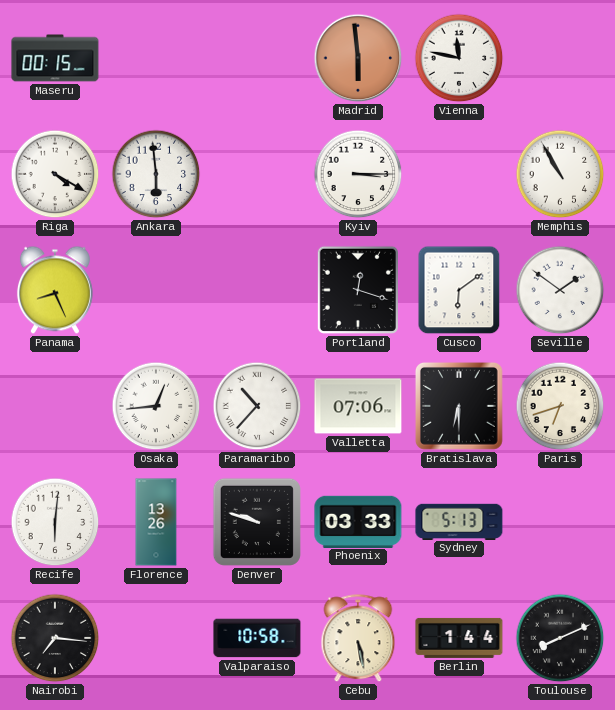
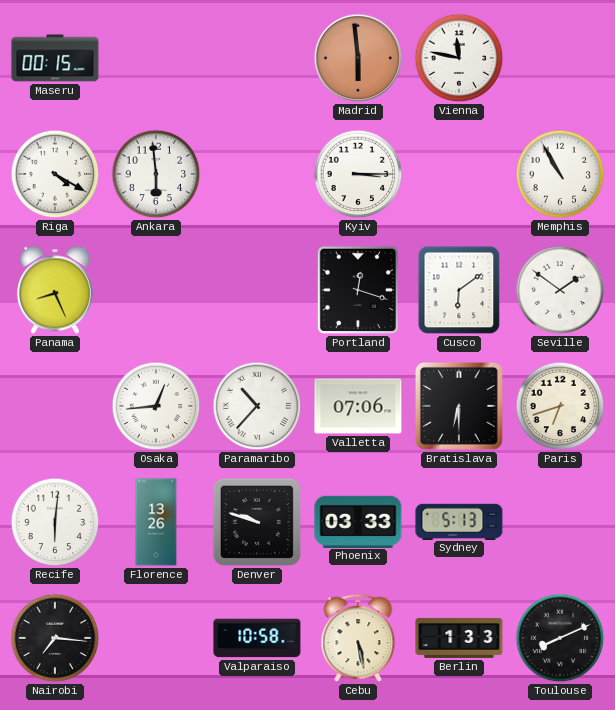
Berlin: 1:44 -> 1:33
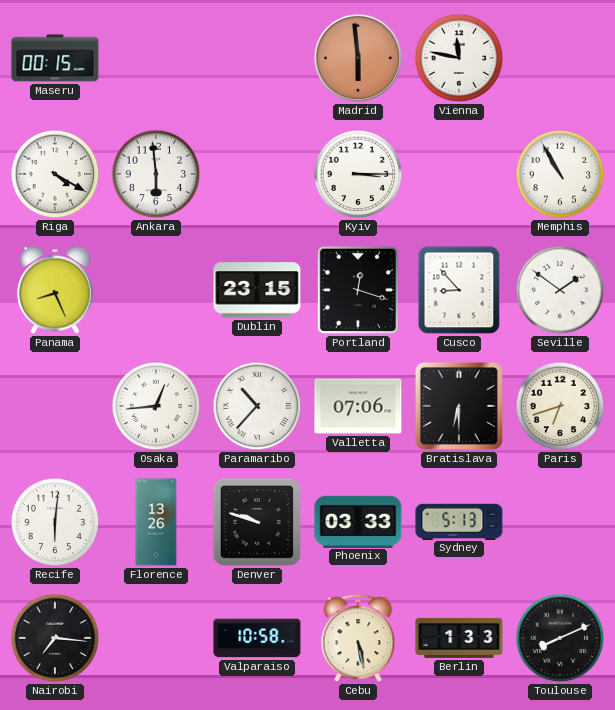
Dublin: none -> 23:15
Cusco: 6:09 -> 8:53
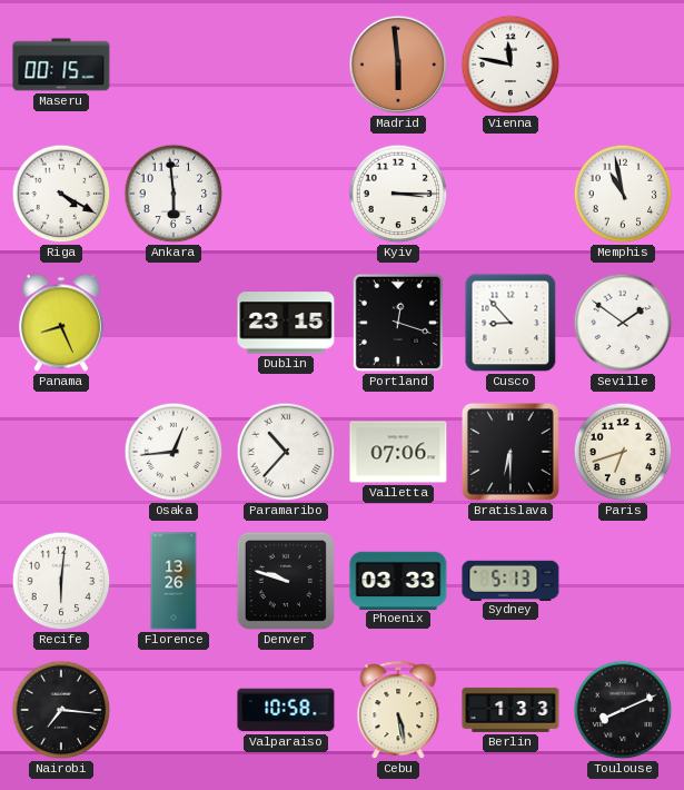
Memphis: 10:55 -> 10:58
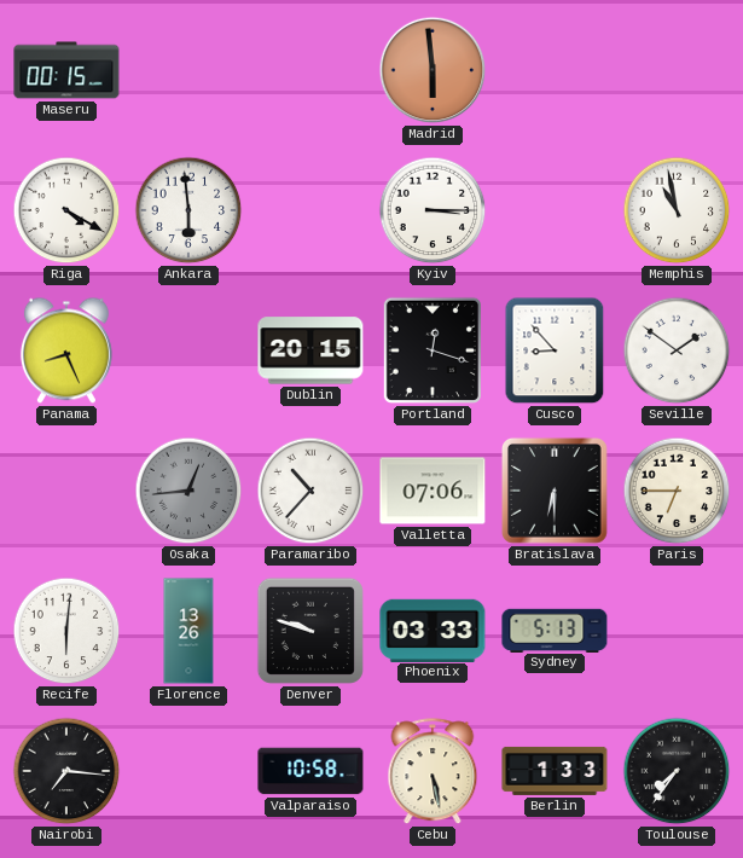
Vienna: 11:47 -> none
Dublin: 23:15 -> 20:15
Osaka dial: white -> grey
Paris: 6:42 -> 6:45
Toulouse: 8:11 -> 7:36
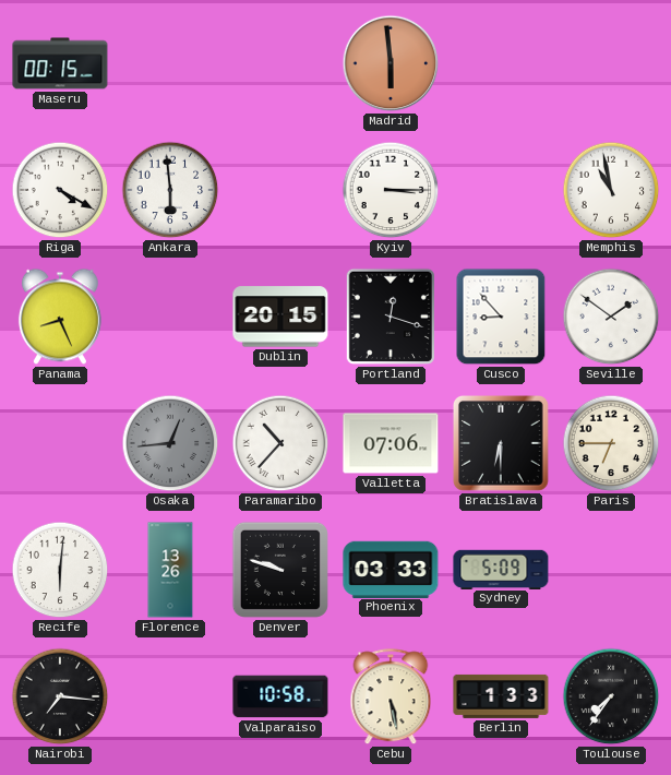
Sydney: 5:13 -> 5:09
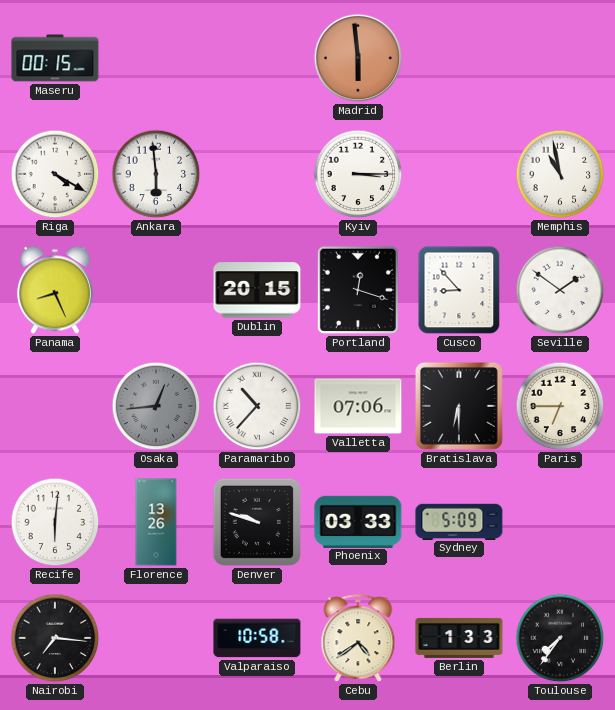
Cebu: 5:28 -> 4:39
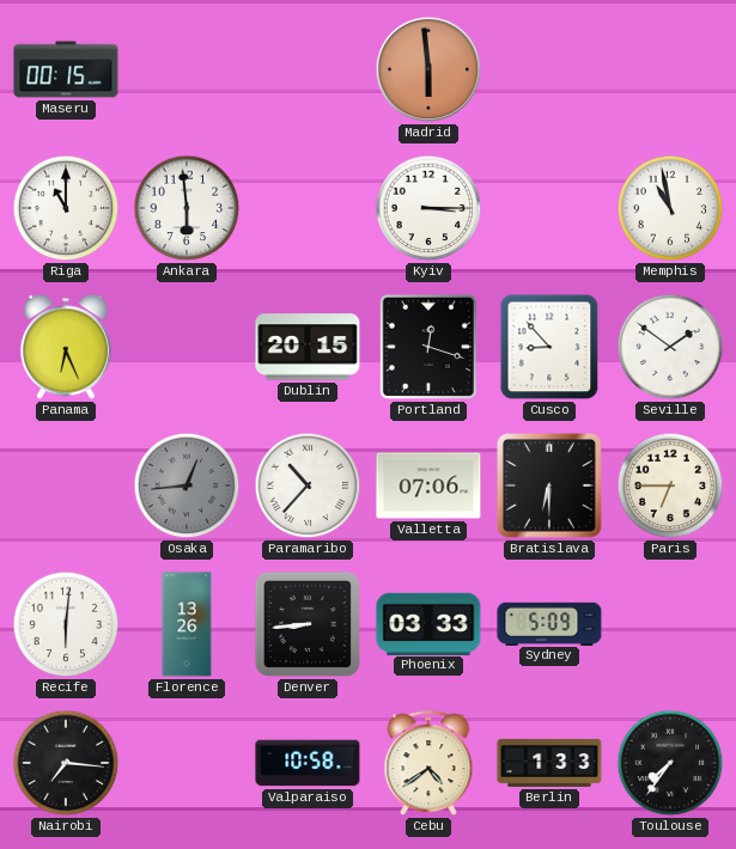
Riga: 4:20 -> 11:00
Panama: 8:26 -> 6:26
Denver: 9:48 -> 8:44
